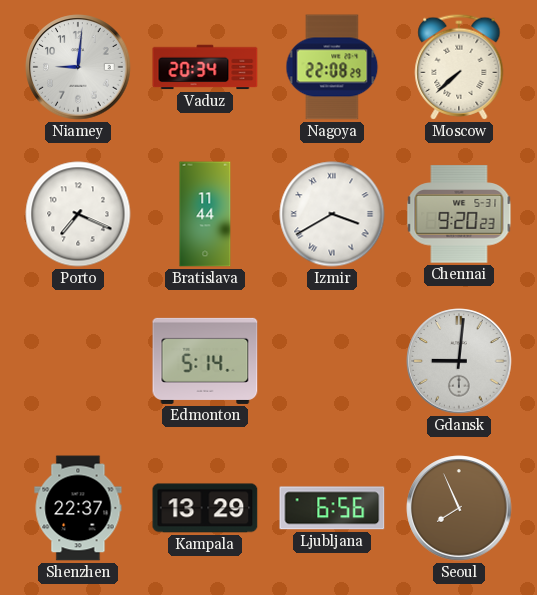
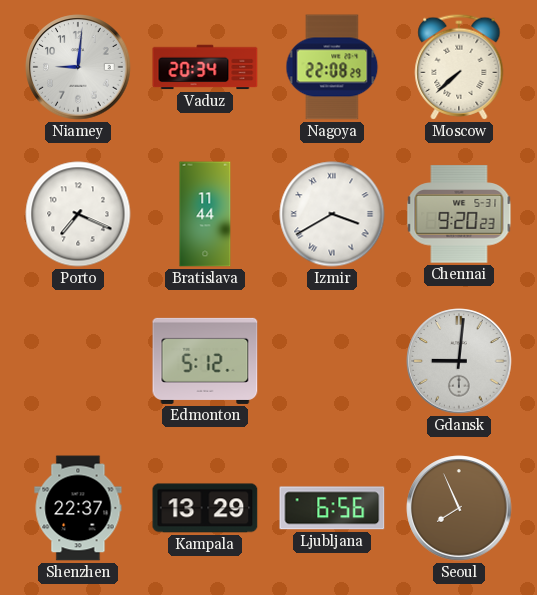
Edmonton: 5:14 -> 5:12
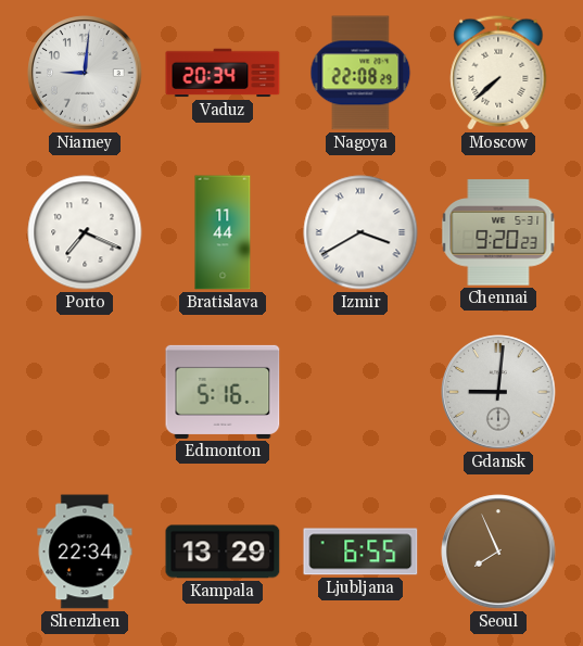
Edmonton: 5:12 -> 5:16
Shenzhen: 22:37 -> 22:34
Ljubljana: 6:56 -> 6:55
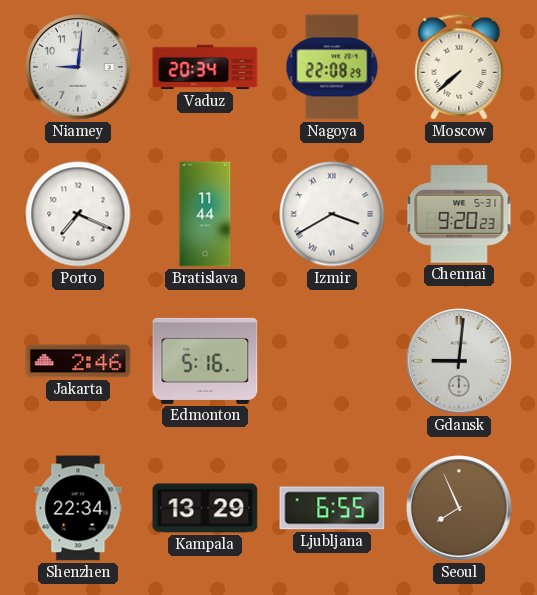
Jakarta: none -> 2:46
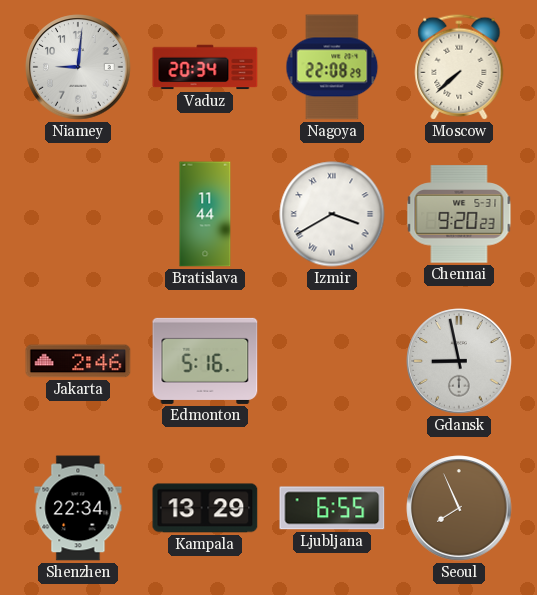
Porto: 7:19 -> none
Gdansk: 9:01 -> 8:58
